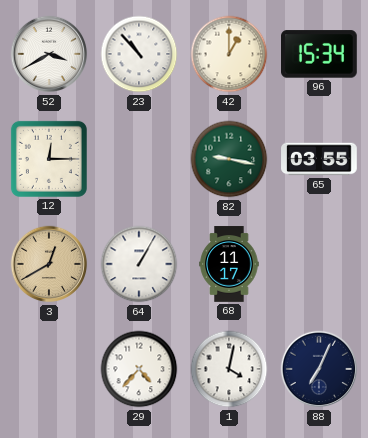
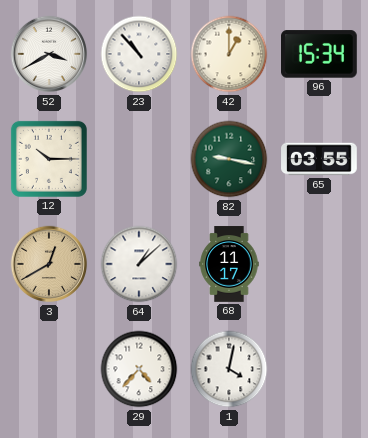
12: 12:15 -> 10:15
64: 1:05 -> 1:08
88: 7:04 -> none
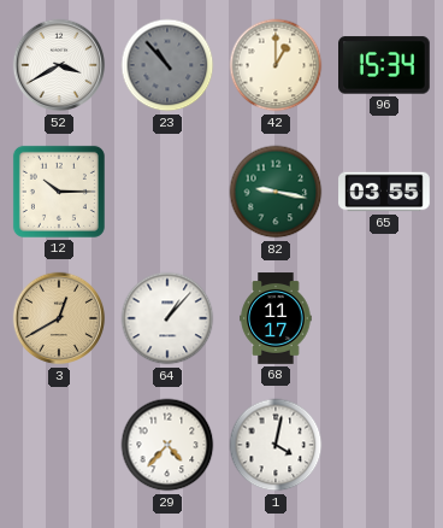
23 dial: white -> grey
64: 1:08 -> 1:07
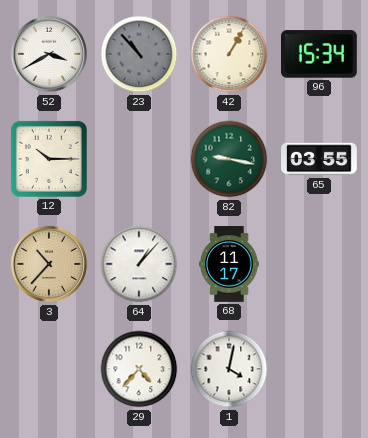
42: 1:00 -> 1:05
3: 12:40 -> 10:37
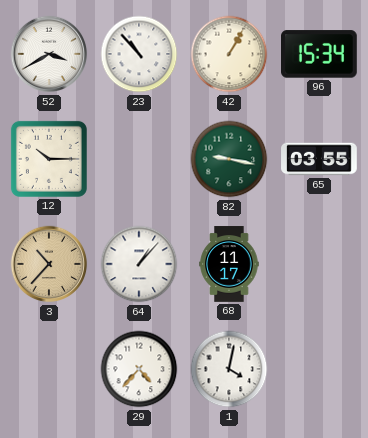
23 dial: grey -> white
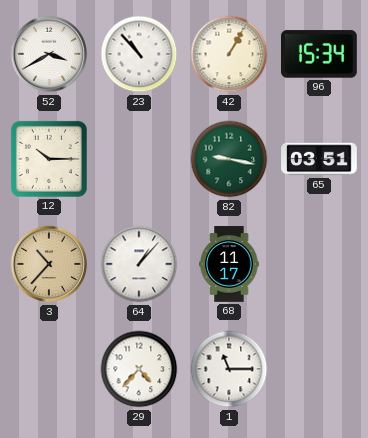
65: 03:55 -> 03:51
1: 4:02 -> 11:15
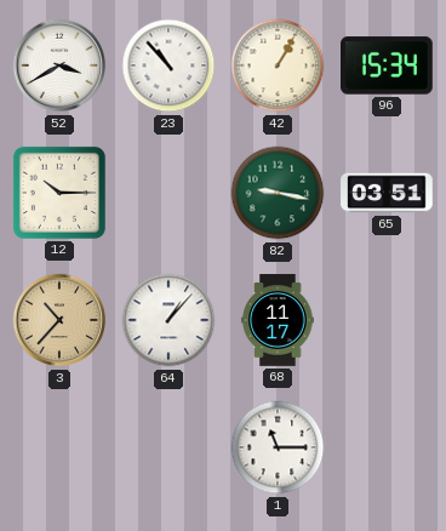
29: 4:37 -> none
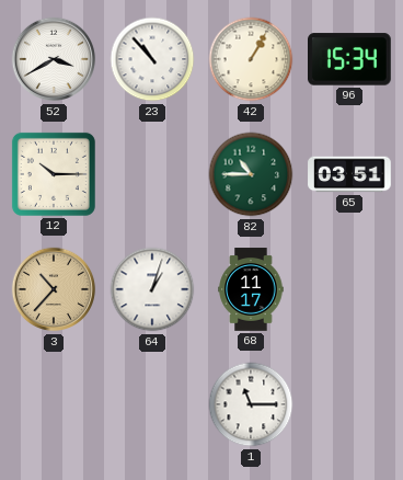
82: 9:17 -> 10:45
64: 1:07 -> 1:03
